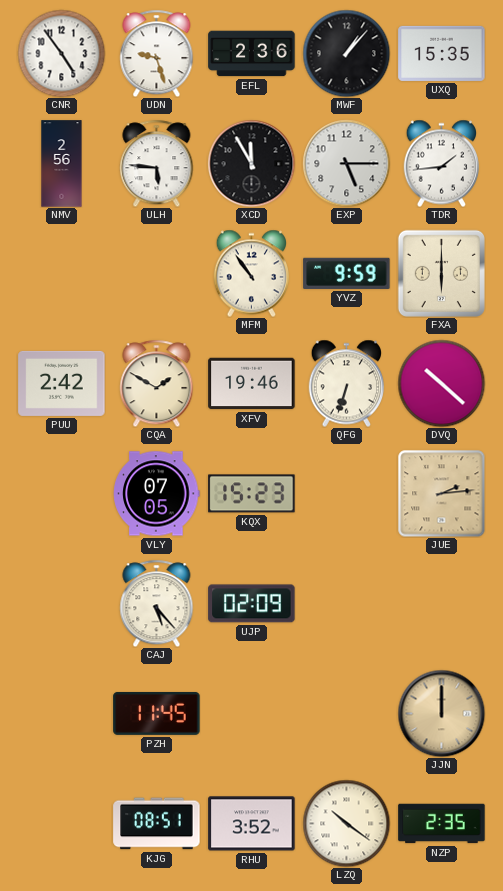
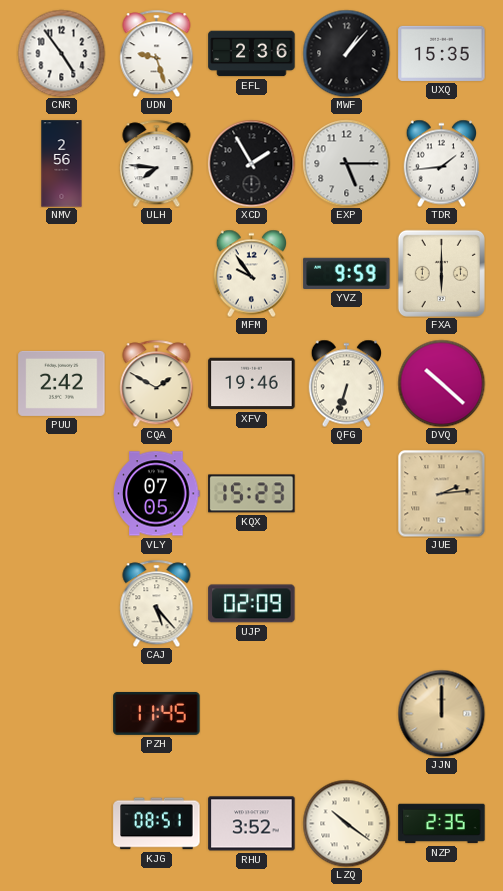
ULH: 5:46 -> 7:46
XCD: 11:55 -> 1:55
MFM: 10:54 -> 9:54
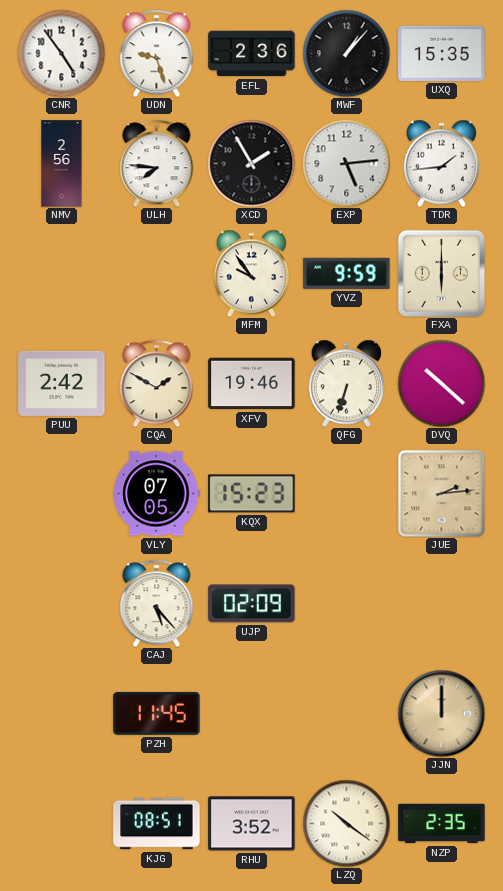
EXP: 5:15 -> 5:14
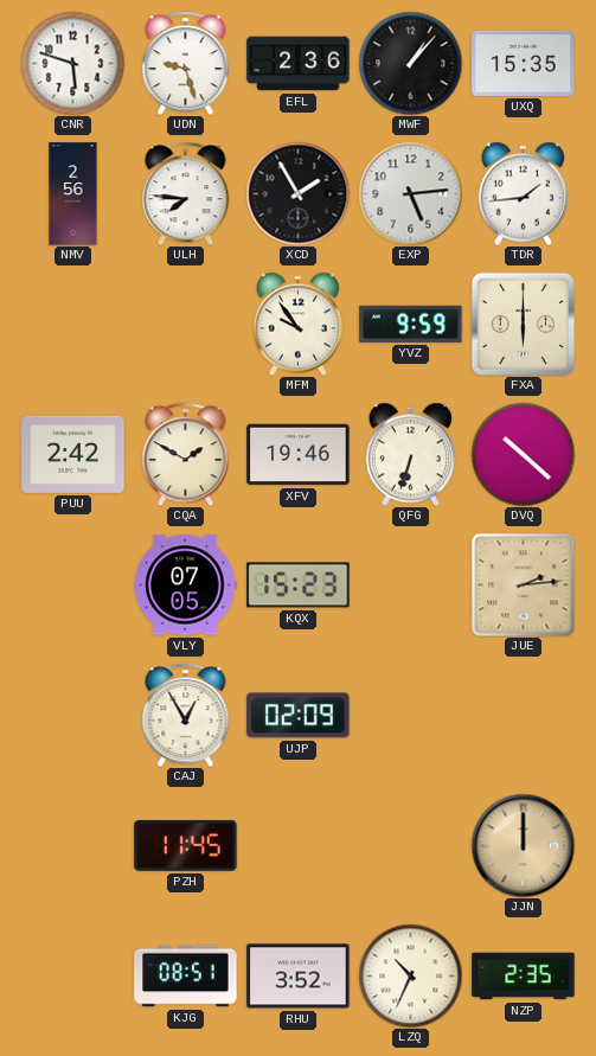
CNR: 4:54 -> 5:48
CAJ: 5:23 -> 12:55
LZQ: 10:21 -> 10:34
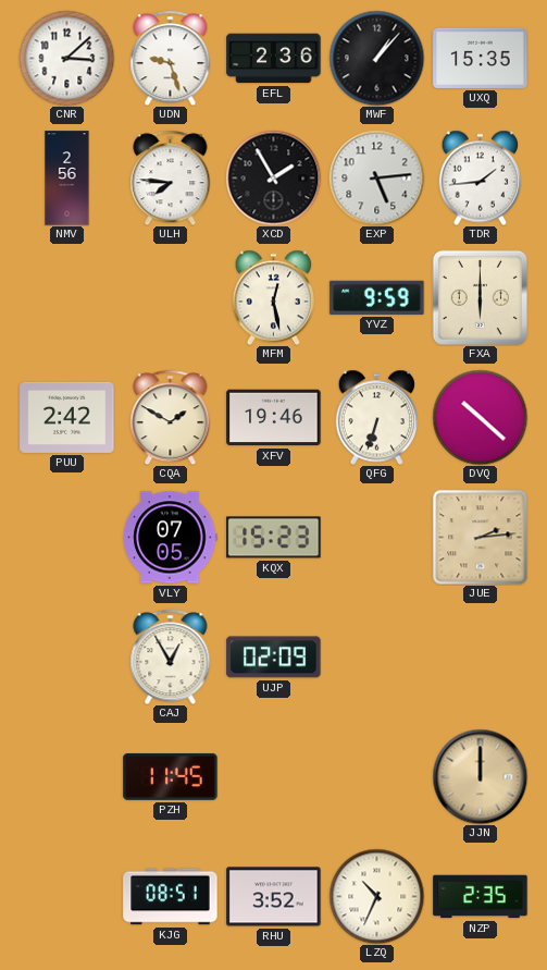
CNR: 5:48 -> 3:08
MFM: 9:54 -> 12:28
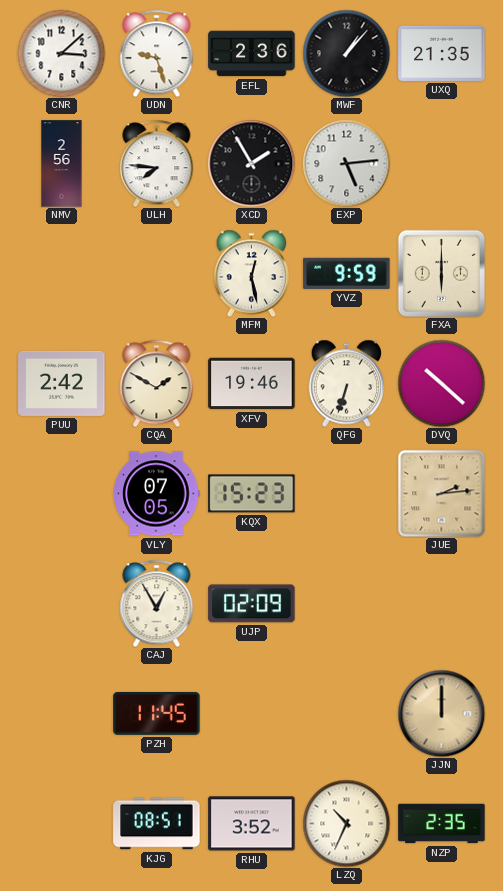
UXQ: 15:35 -> 21:35
TDR: 1:44 -> none
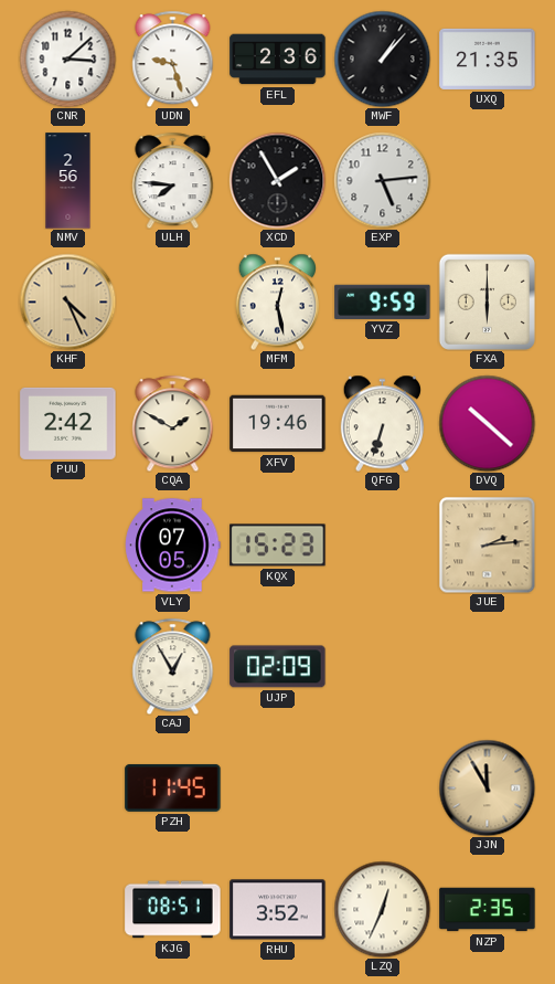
KHF: none -> 4:26
JJN: 12:00 -> 11:55
LZQ: 10:34 -> 12:34
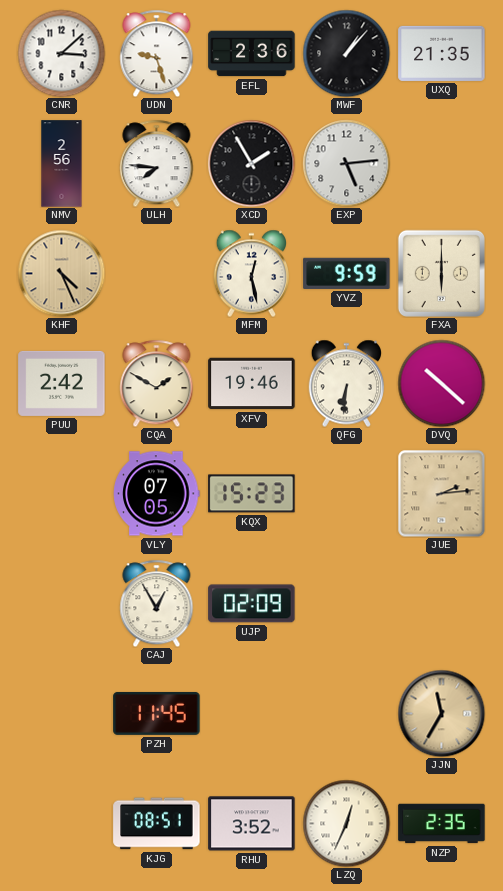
QFG: 6:33 -> 6:31
JJN: 11:55 -> 11:35
